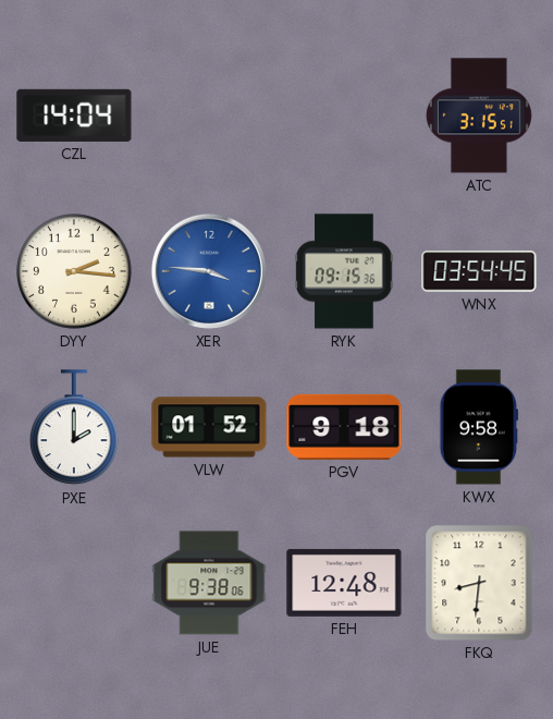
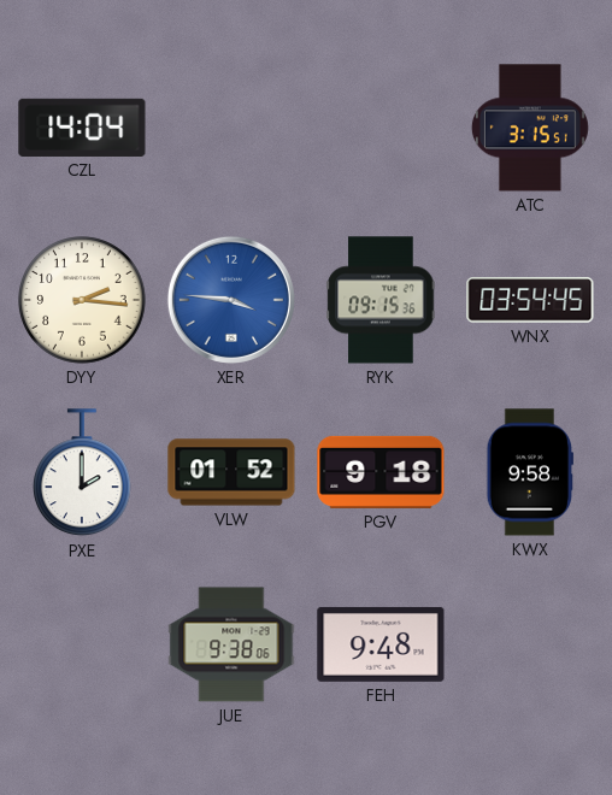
FEH: 12:48 -> 9:48
FKQ: 8:31 -> none
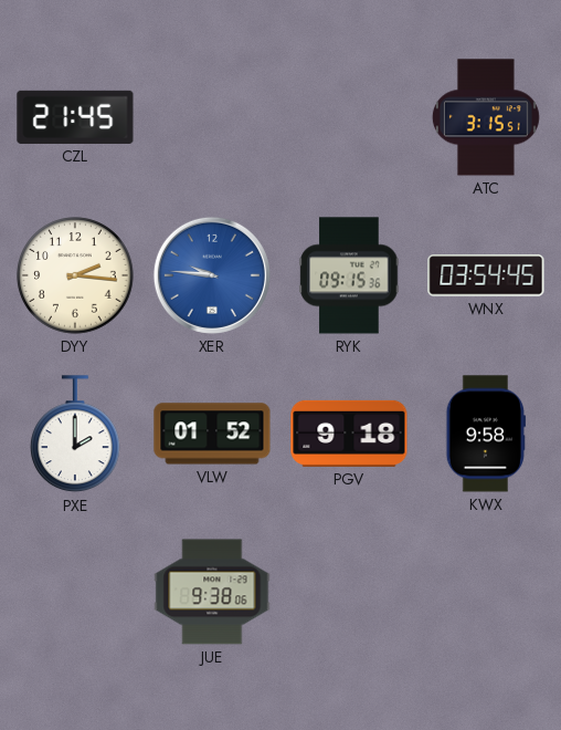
CZL: 14:04 -> 21:45
XER: 3:46 -> 9:46
FEH: 9:48 -> none
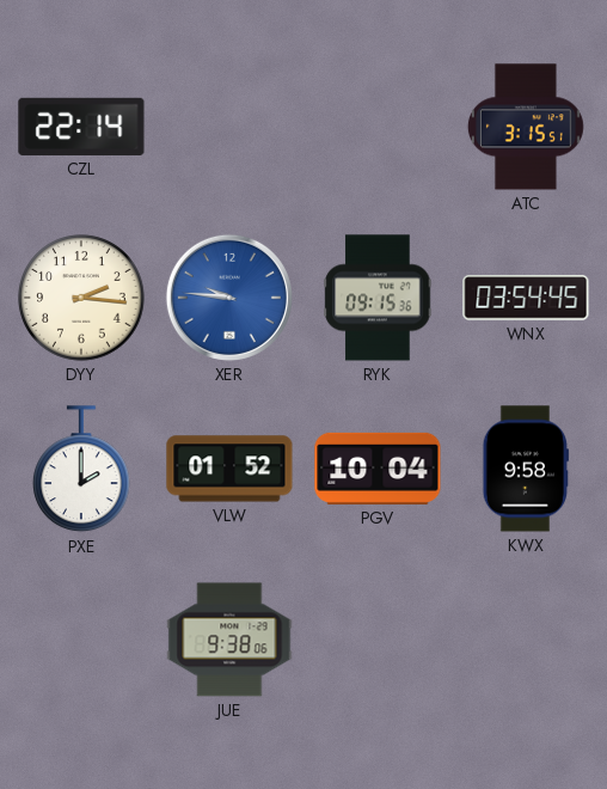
CZL: 21:45 -> 22:14
PGV: 9:18 -> 10:04
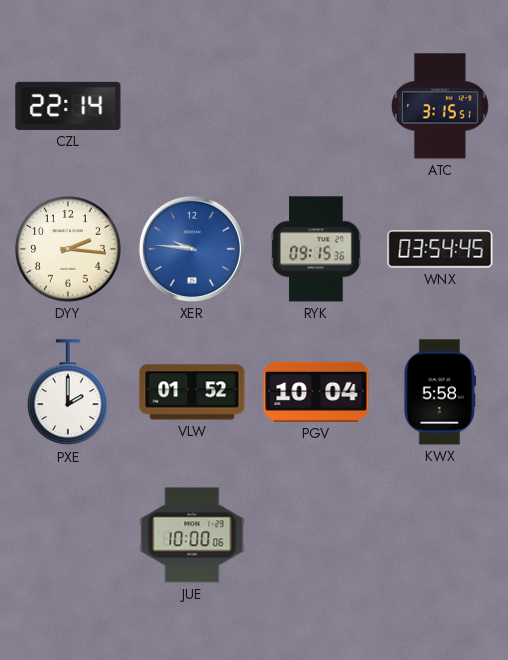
KWX: 9:58 -> 5:58
JUE: 9:38 -> 10:00
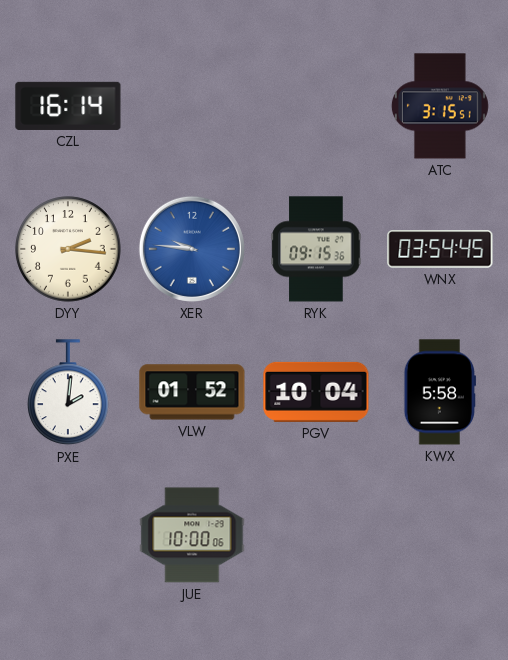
CZL: 22:14 -> 16:14
PXE: 2:00 -> 2:01
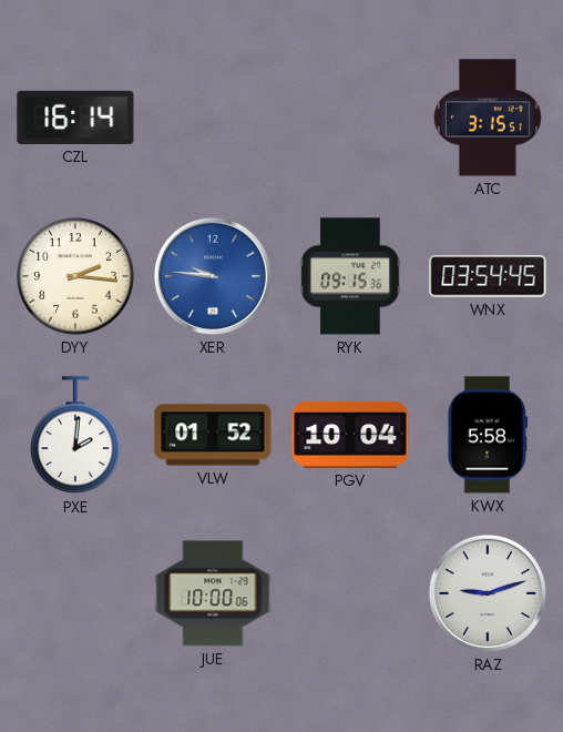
RAZ: none -> 9:12
